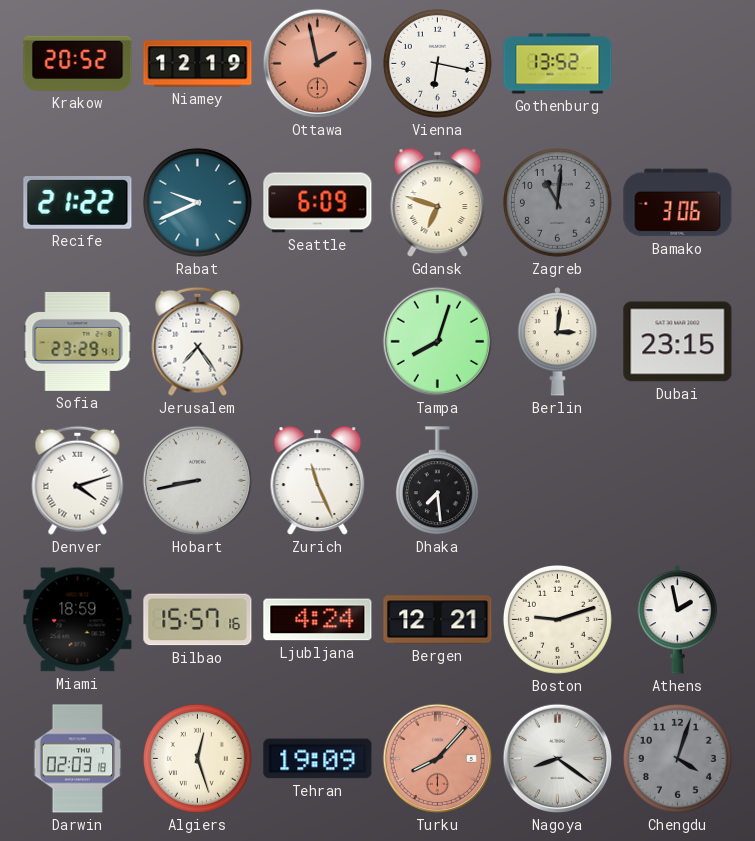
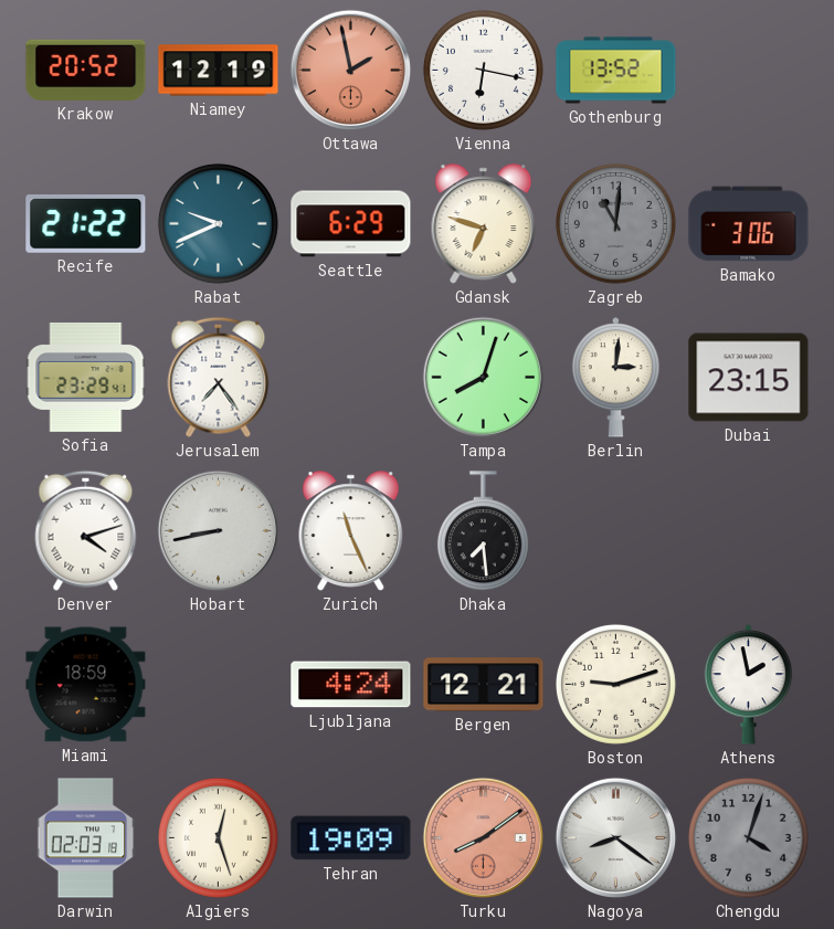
Seattle: 6:09 -> 6:29
Bilbao: 15:57 -> none
Turku: 8:07 -> 8:09
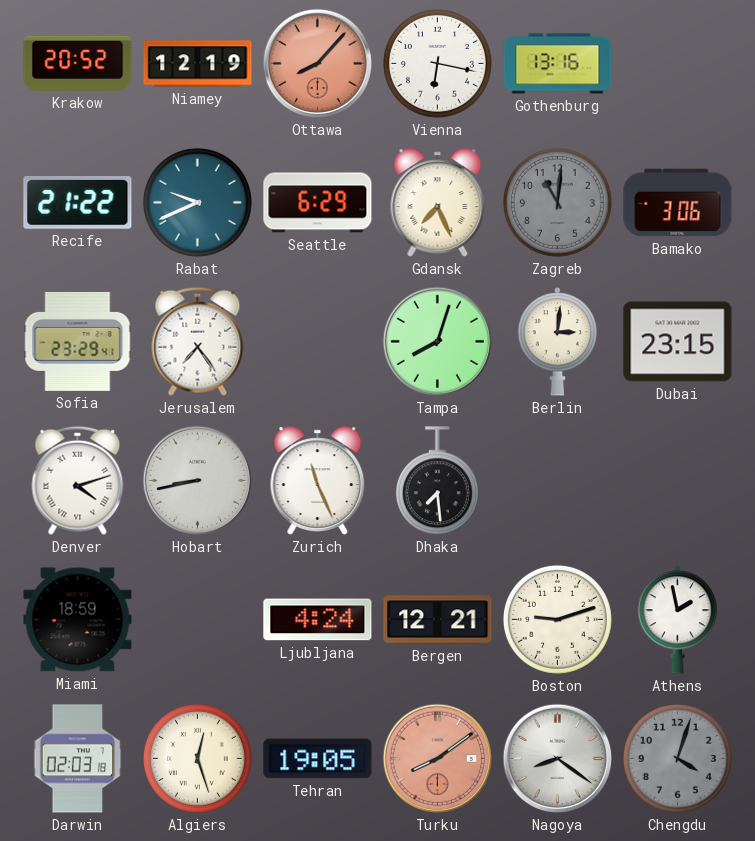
Ottawa: 1:58 -> 8:07
Gothenburg: 13:52 -> 13:16
Gdansk: 6:48 -> 7:26
Tehran: 19:09 -> 19:05
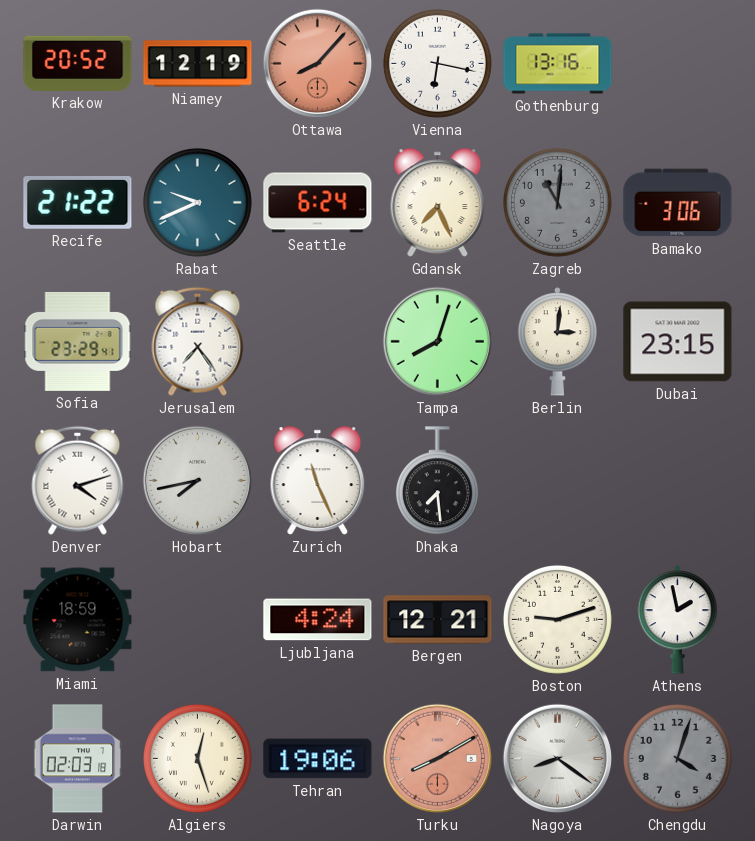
Seattle: 6:29 -> 6:24
Hobart: 8:43 -> 7:43
Tehran: 19:05 -> 19:06
Turku: 8:09 -> 8:10
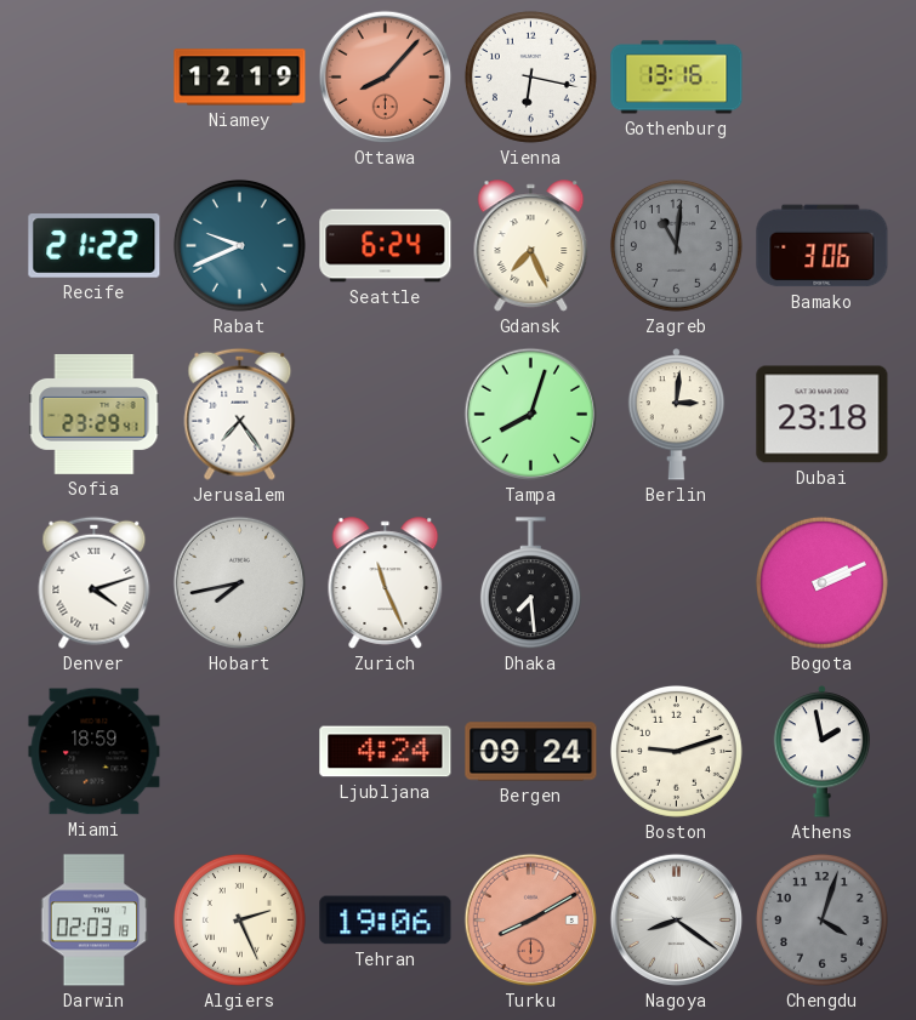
Krakow: 20:52 -> none
Dubai: 23:15 -> 23:18
Bogota: none -> 2:11
Bergen: 12:21 -> 09:24
Algiers: 12:27 -> 2:26
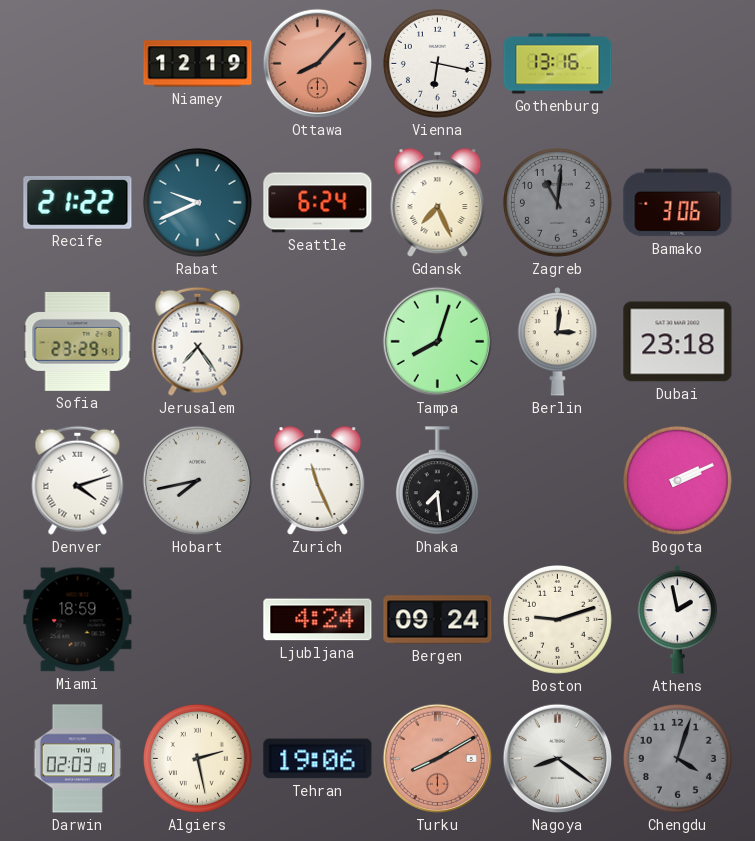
Algiers: 2:26 -> 2:28
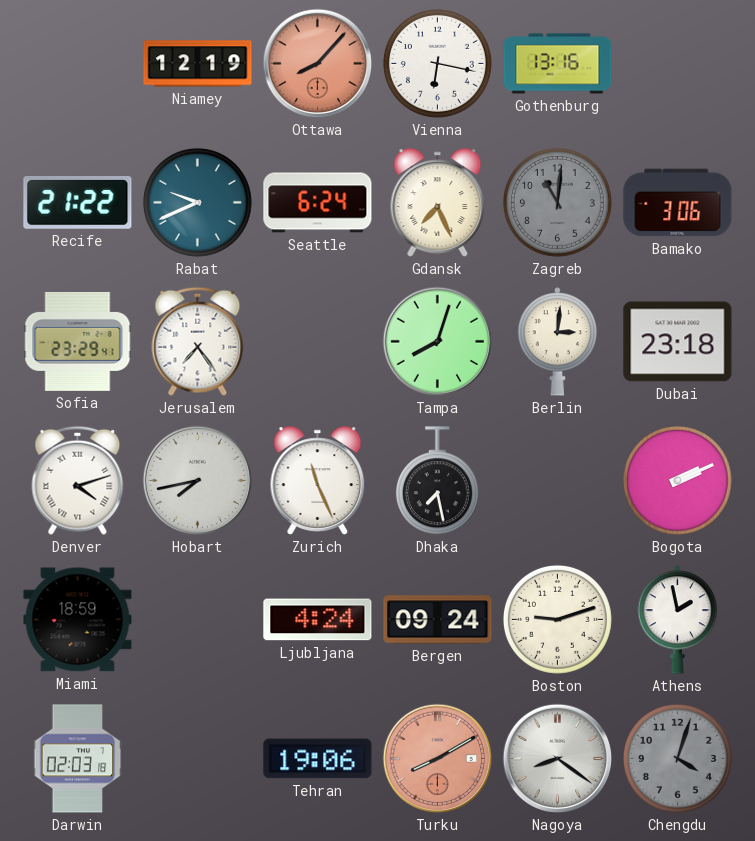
Dhaka: 7:29 -> 7:28
Algiers: 2:28 -> none
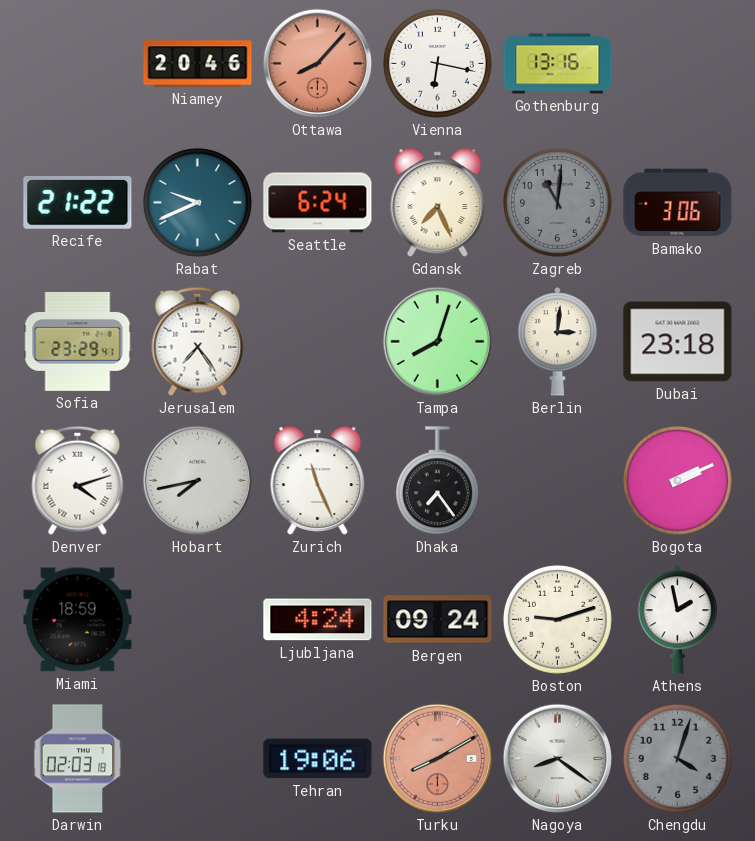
Niamey: 12:19 -> 20:46
Dhaka: 7:28 -> 7:24
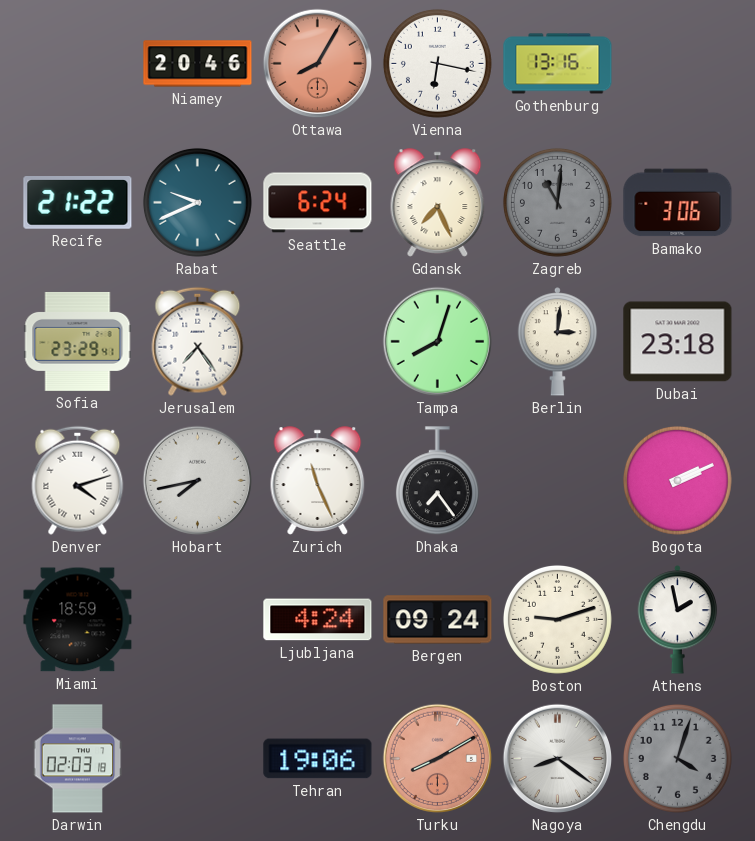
Ottawa: 8:07 -> 8:05
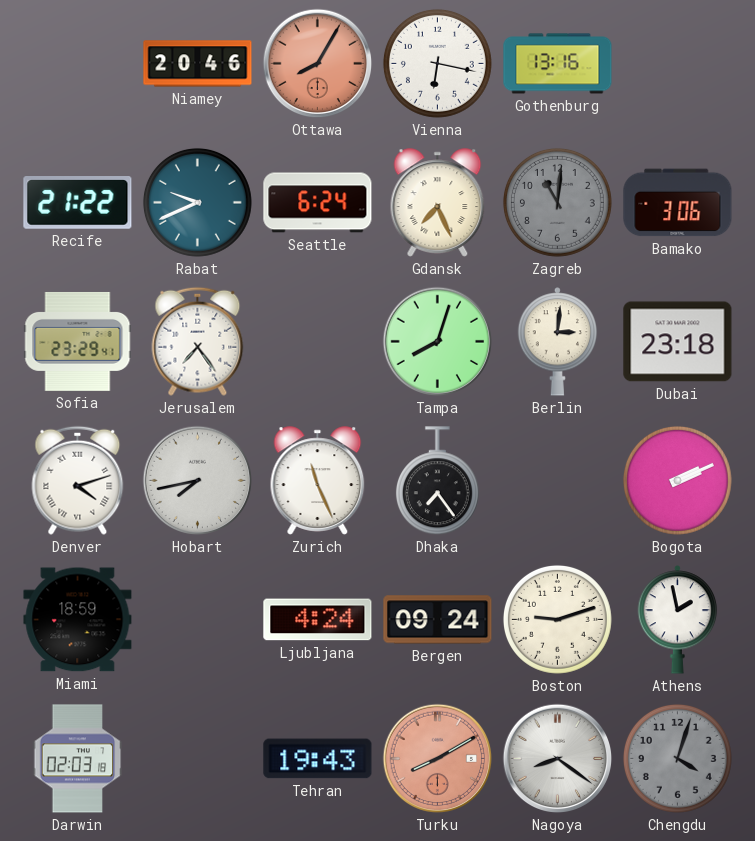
Tehran: 19:06 -> 19:43
